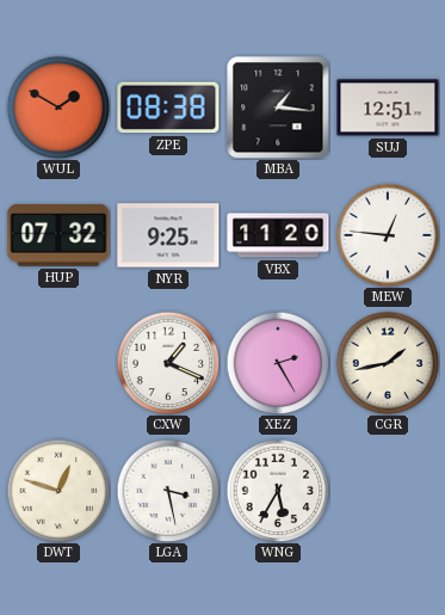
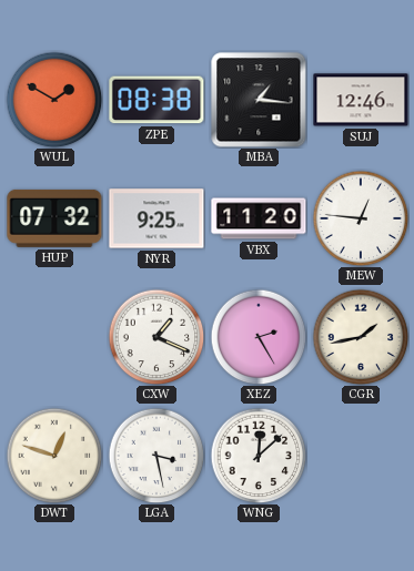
SUJ: 12:51 -> 12:46
WNG: 5:35 -> 12:08
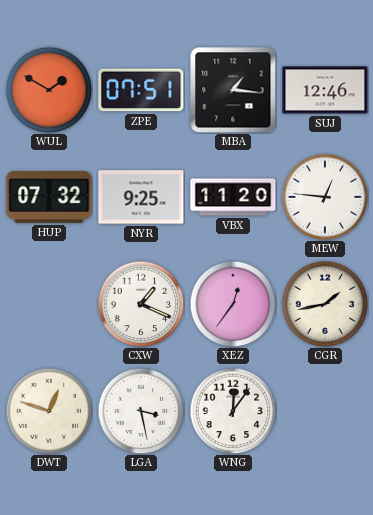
ZPE: 08:38 -> 07:51
XEZ: 2:25 -> 12:36
WNG: 12:08 -> 12:06
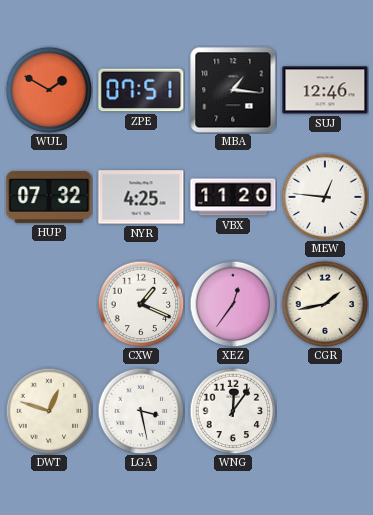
NYR: 9:25 -> 4:25
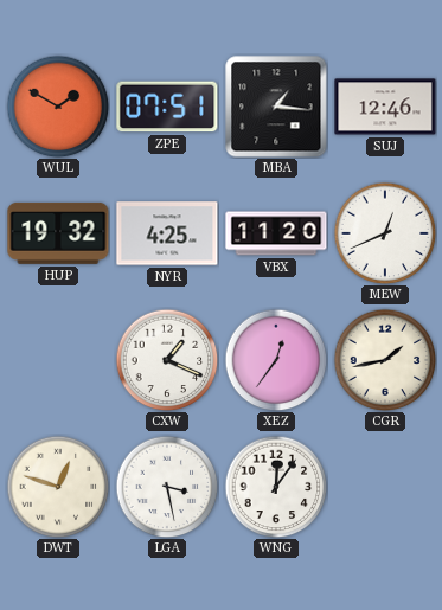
HUP: 07:32 -> 19:32
MEW: 12:46 -> 12:41
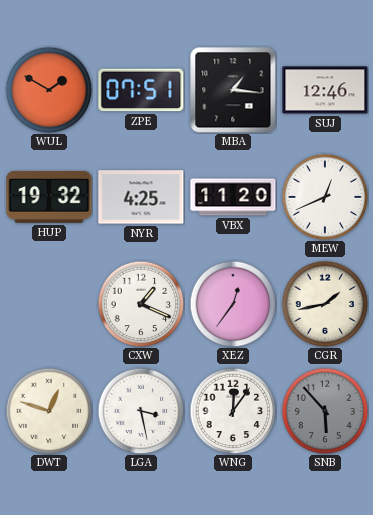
SNB: none -> 5:53
